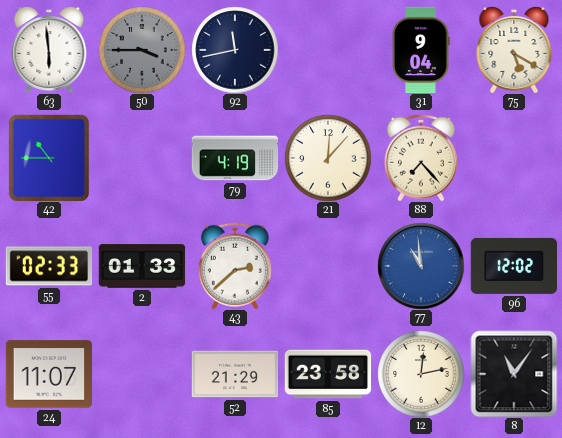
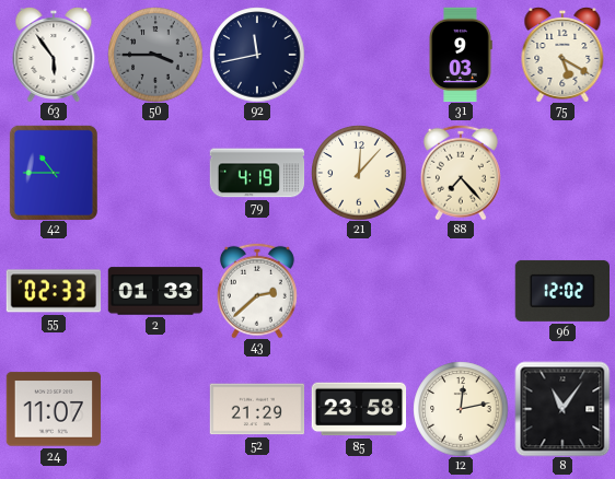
63: 5:59 -> 5:54
31: 9:04 -> 9:03
77: 10:59 -> none
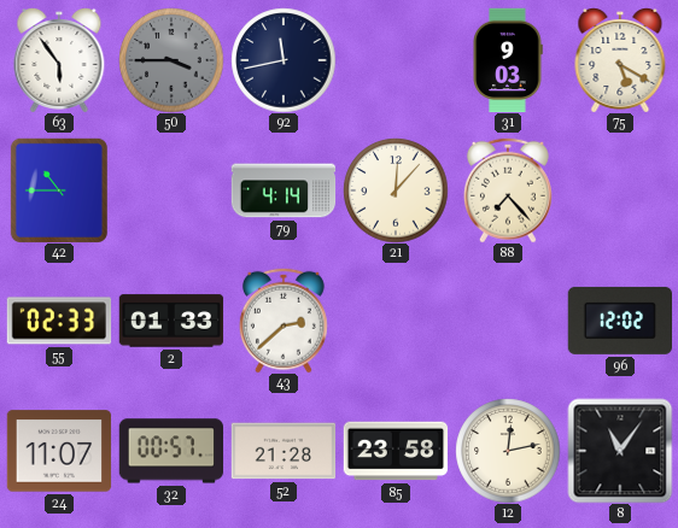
79: 4:19 -> 4:14
32: none -> 00:57
52: 21:29 -> 21:28
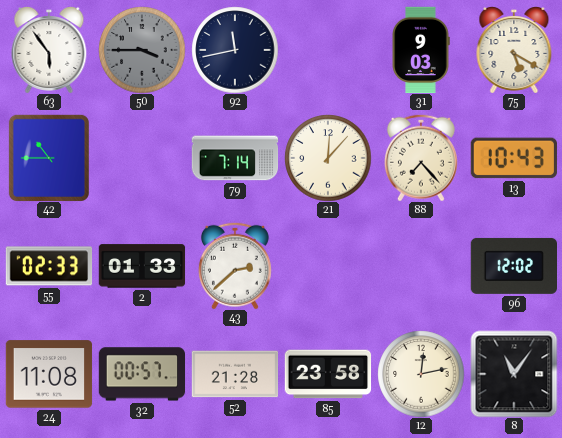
79: 4:14 -> 7:14
13: none -> 10:43
24: 11:07 -> 11:08
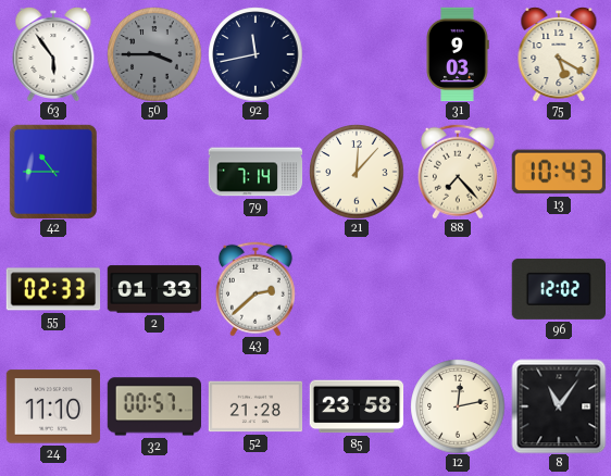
24: 11:08 -> 11:10
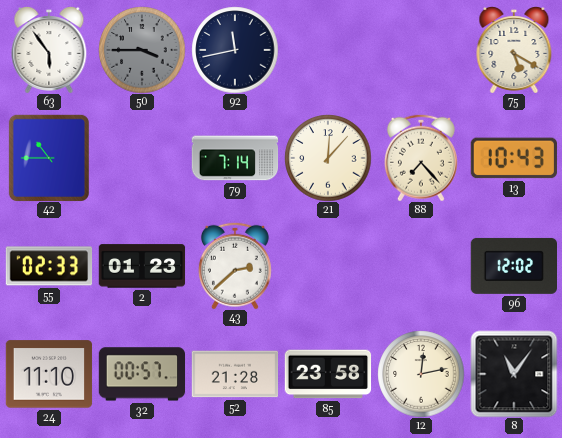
31: 9:03 -> none
2: 01:33 -> 01:23
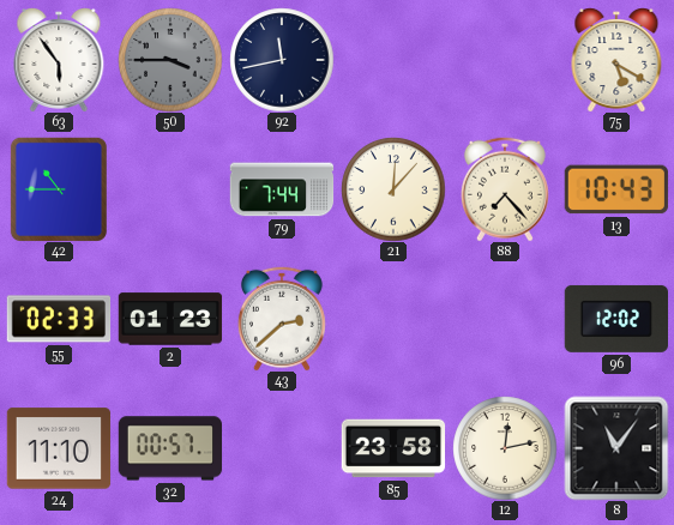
79: 7:14 -> 7:44
52: 21:28 -> none
